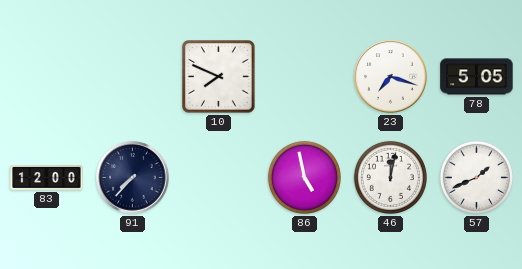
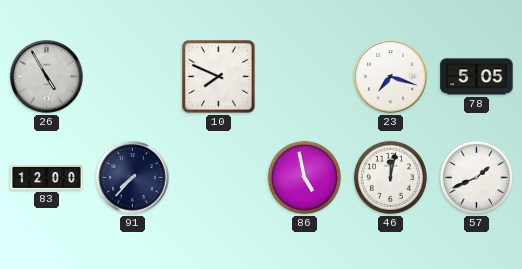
26: none -> 4:55
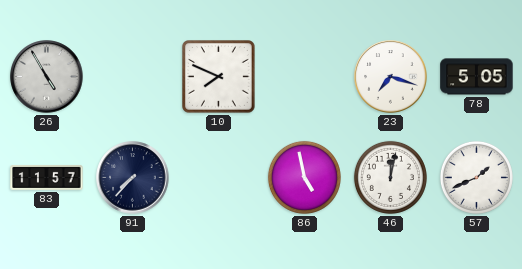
83: 12:00 -> 11:57
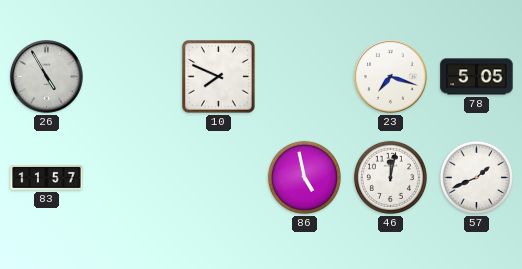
91: 7:37 -> none
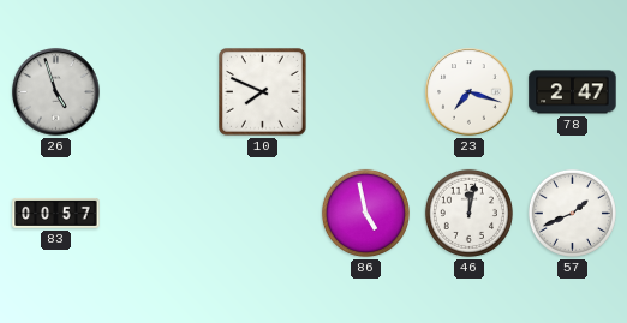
26: 4:55 -> 4:57
78: 5:05 -> 2:47
83: 11:57 -> 00:57
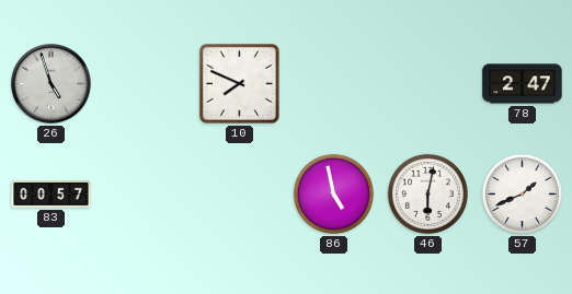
23: 7:18 -> none
46: 12:02 -> 6:02
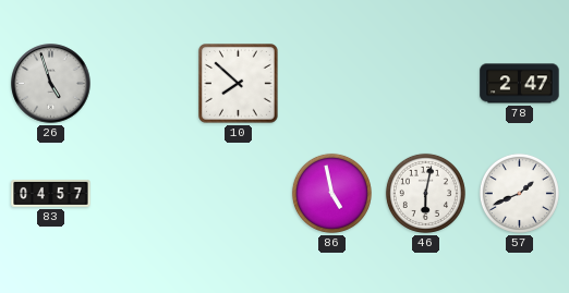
10: 7:49 -> 7:52
83: 00:57 -> 04:57
